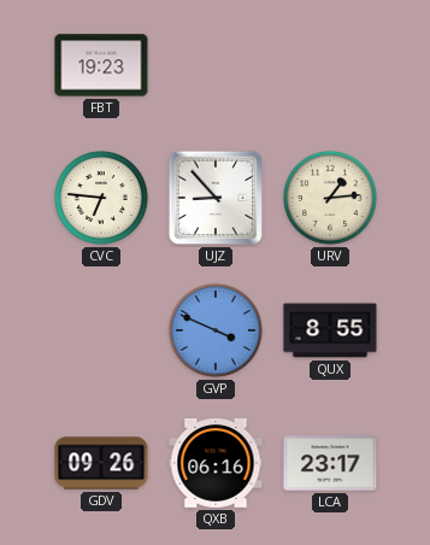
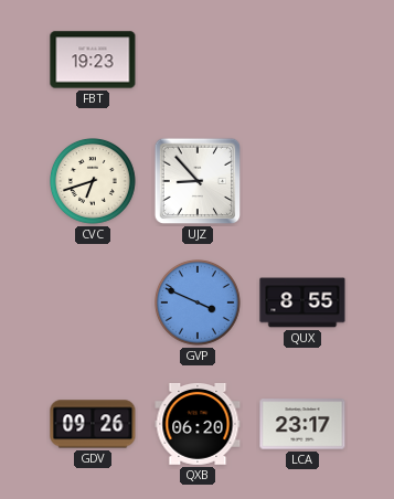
CVC: 6:46 -> 6:42
URV: 1:14 -> none
QXB: 06:16 -> 06:20
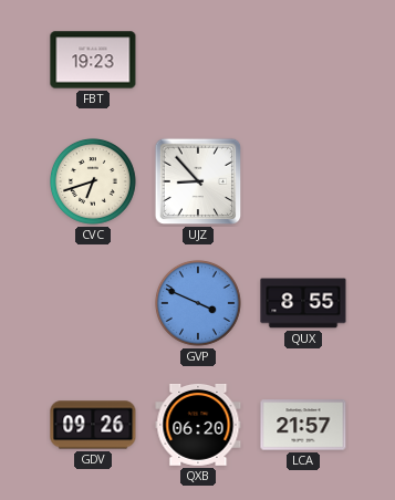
LCA: 23:17 -> 21:57
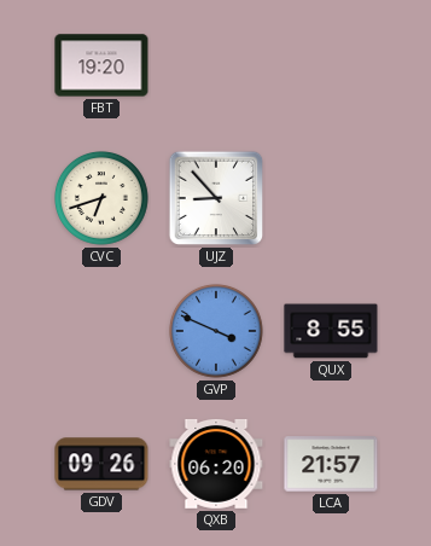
FBT: 19:23 -> 19:20
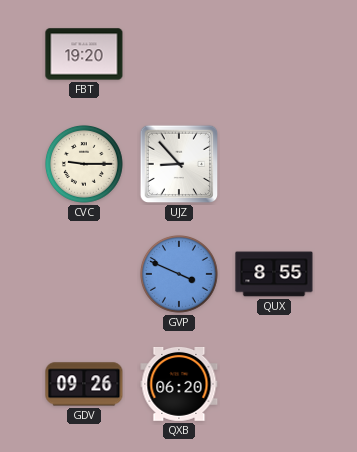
CVC: 6:42 -> 9:15
LCA: 21:57 -> none
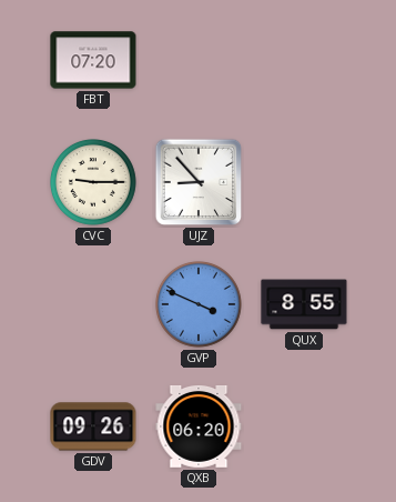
FBT: 19:20 -> 07:20
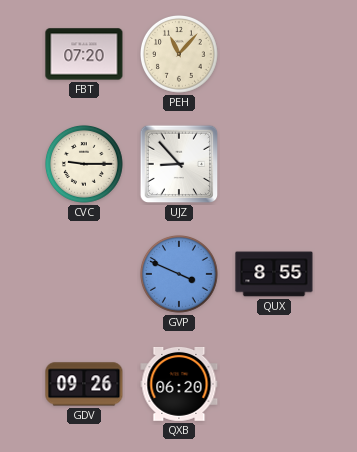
PEH: none -> 11:07
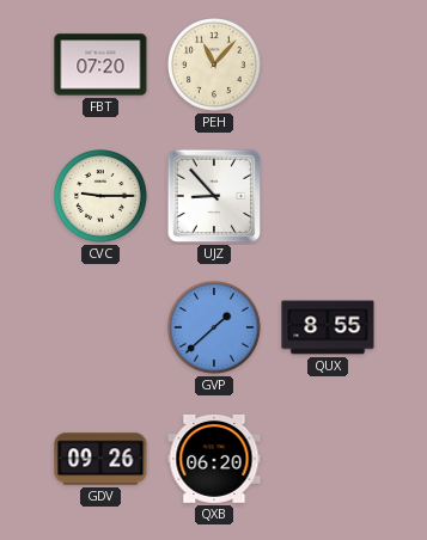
GVP: 3:49 -> 1:38
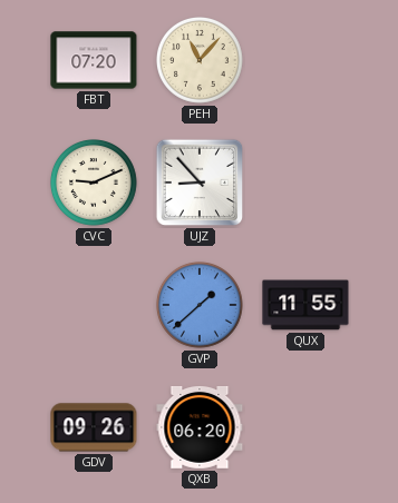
CVC: 9:15 -> 9:11
QUX: 8:55 -> 11:55
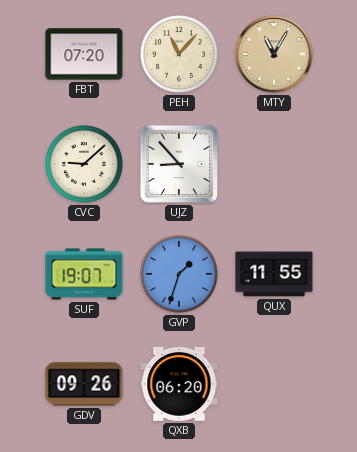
MTY: none -> 11:05
CVC: 9:11 -> 9:08
SUF: none -> 19:07
GVP: 1:38 -> 1:33
